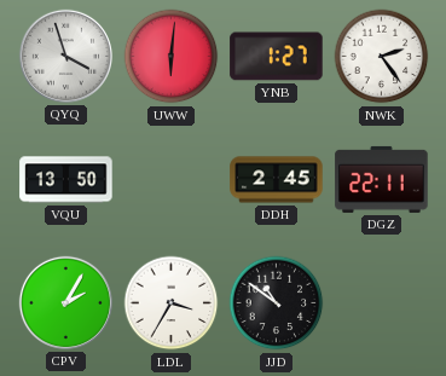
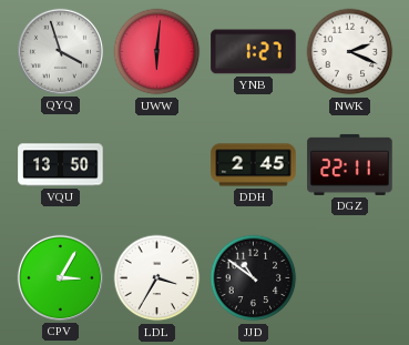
NWK: 2:24 -> 2:19
CPV: 2:05 -> 3:05
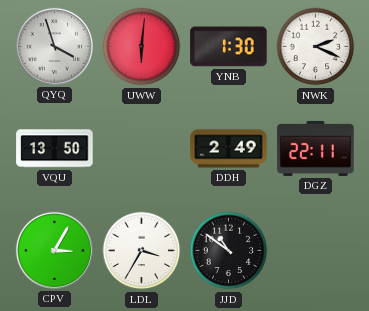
YNB: 1:27 -> 1:30
DDH: 2:45 -> 2:49
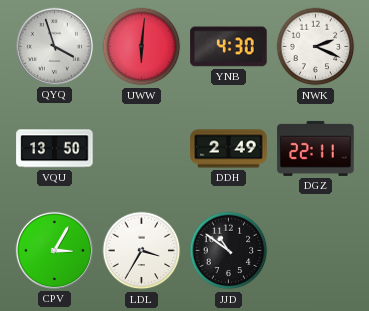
YNB: 1:30 -> 4:30
